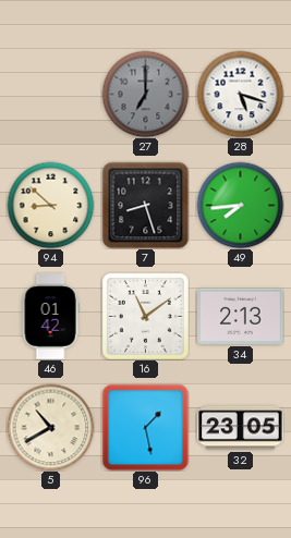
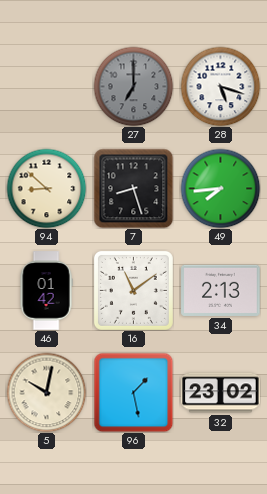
5: 10:40 -> 10:02
32: 23:05 -> 23:02
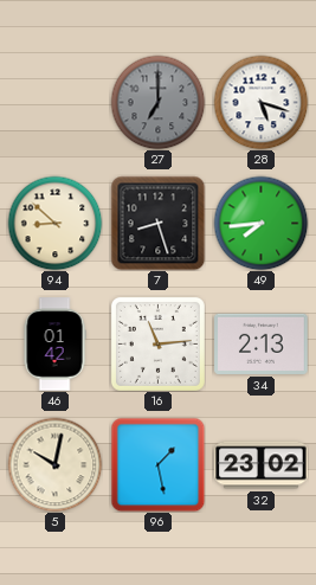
16: 11:09 -> 11:14
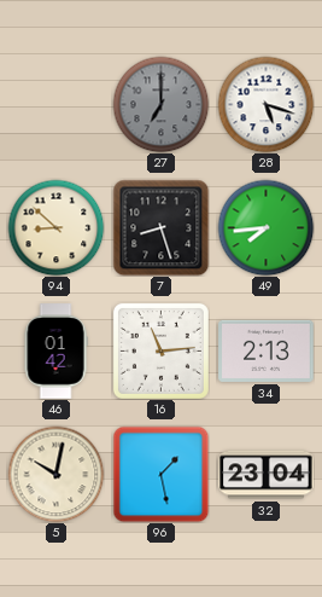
32: 23:02 -> 23:04
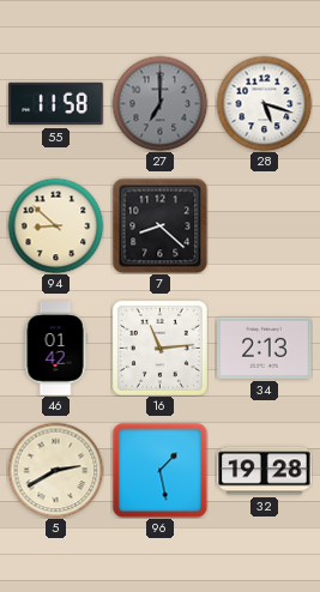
55: none -> 11:58
7: 8:27 -> 8:22
49: 7:44 -> none
5: 10:02 -> 2:40
32: 23:04 -> 19:28
